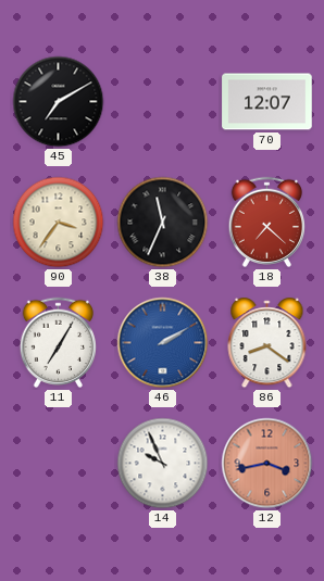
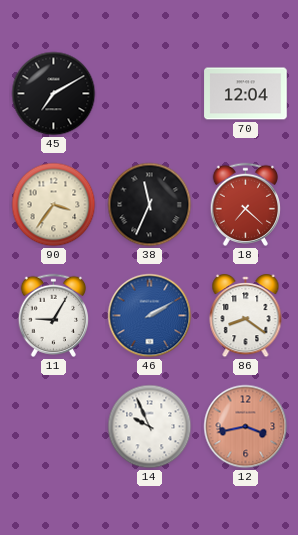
70: 12:07 -> 12:04
11: 7:05 -> 9:05
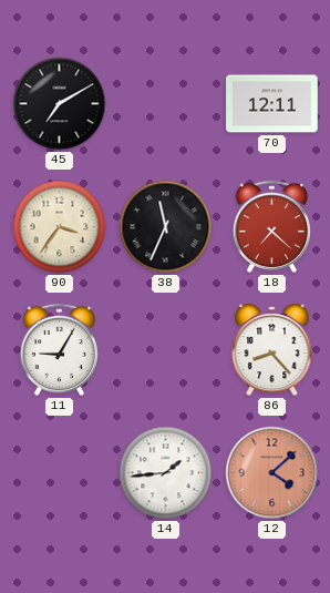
70: 12:04 -> 12:11
46: 2:10 -> none
86: 8:21 -> 8:23
14: 9:56 -> 1:44
12: 3:43 -> 4:08
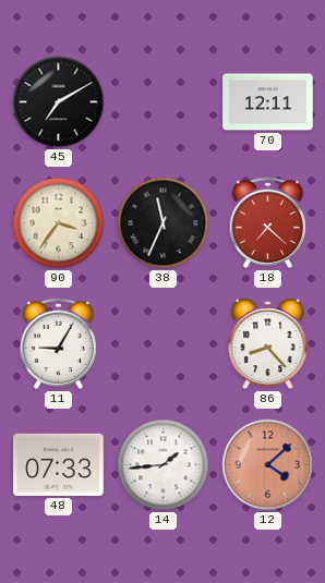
48: none -> 07:33
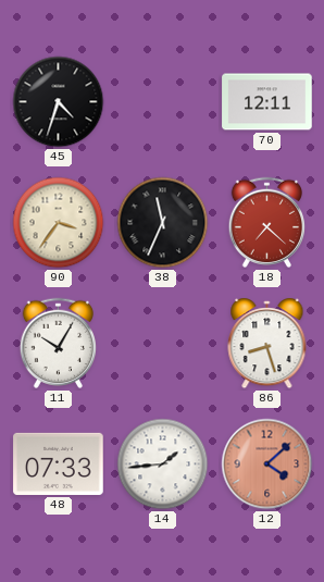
45: 7:10 -> 4:33
11: 9:05 -> 10:05
86: 8:23 -> 8:27
